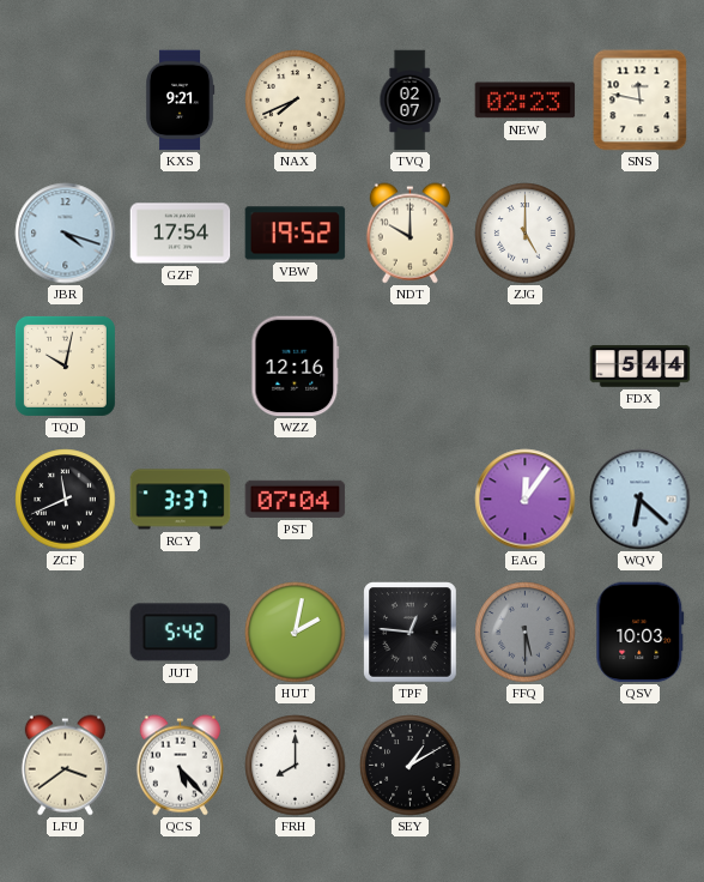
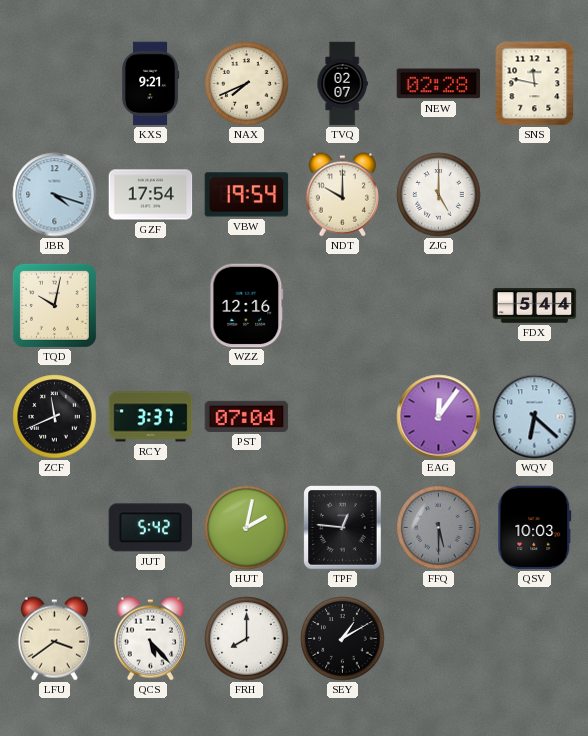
NEW: 02:23 -> 02:28
VBW: 19:52 -> 19:54
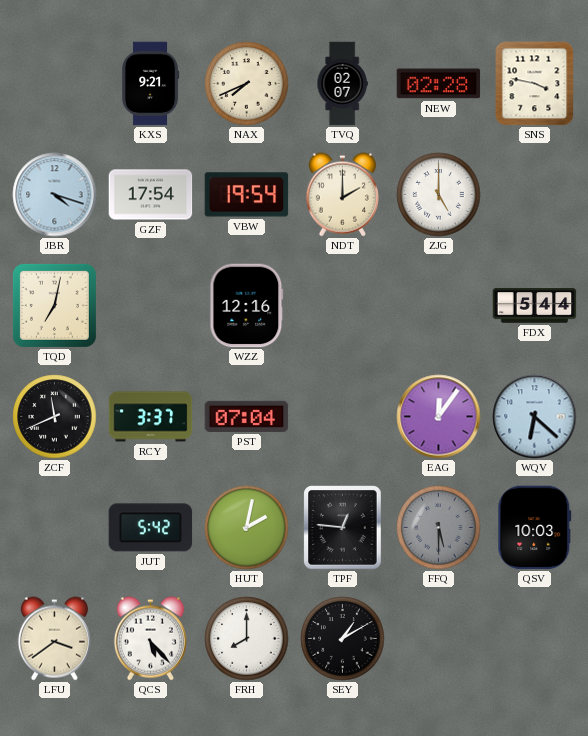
SNS: 11:47 -> 3:47
NDT: 10:00 -> 2:00
TQD: 10:02 -> 7:02
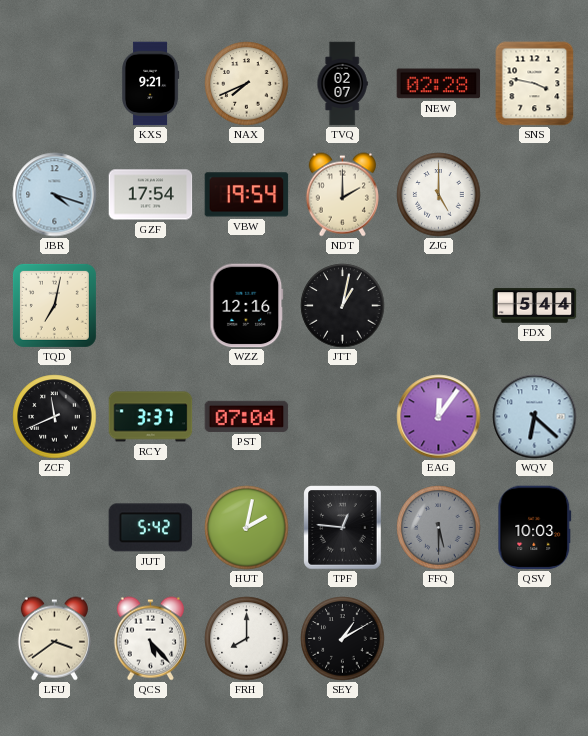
JTT: none -> 1:02
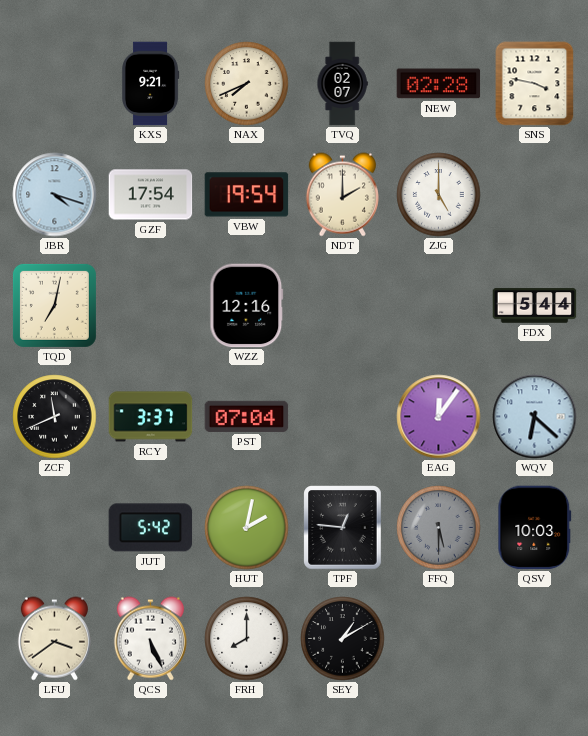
JTT: 1:02 -> none
QCS: 5:23 -> 5:26
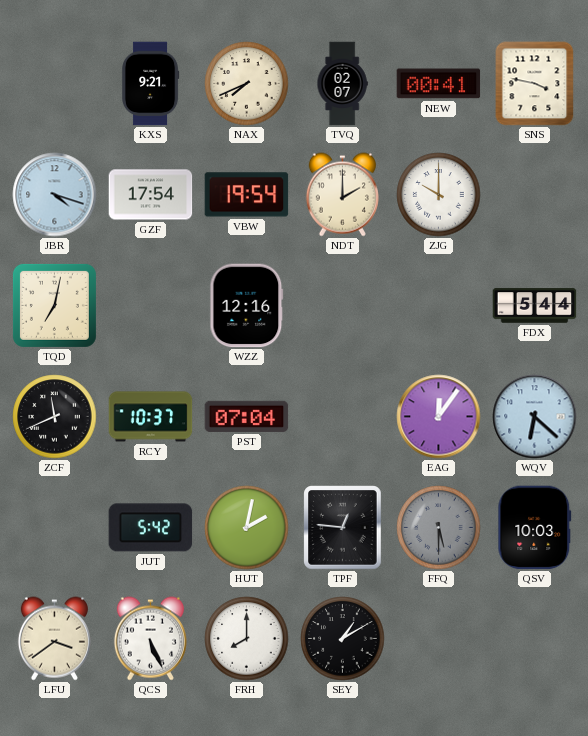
NEW: 02:28 -> 00:41
ZJG: 5:00 -> 10:00
RCY: 3:37 -> 10:37
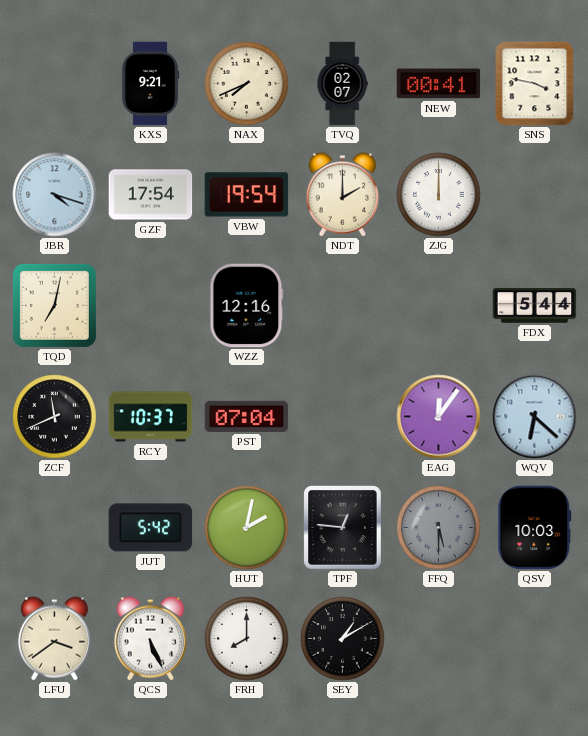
ZJG: 10:00 -> 12:00
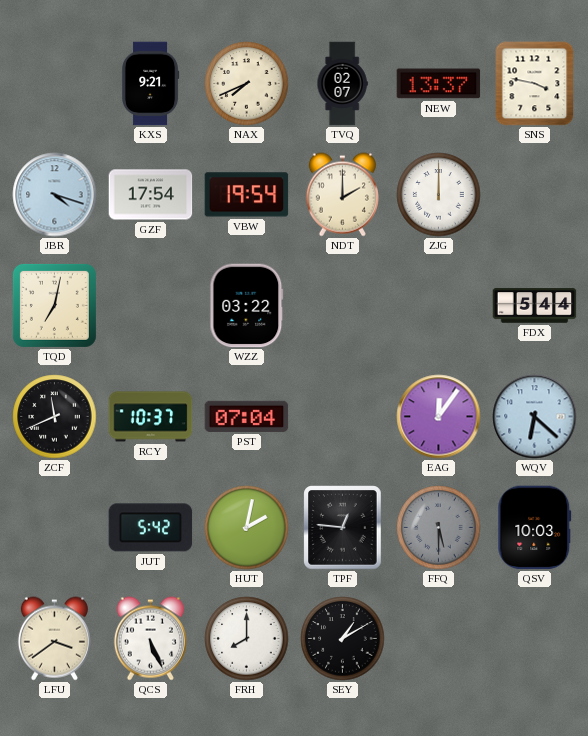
NEW: 00:41 -> 13:37
WZZ: 12:16 -> 03:22
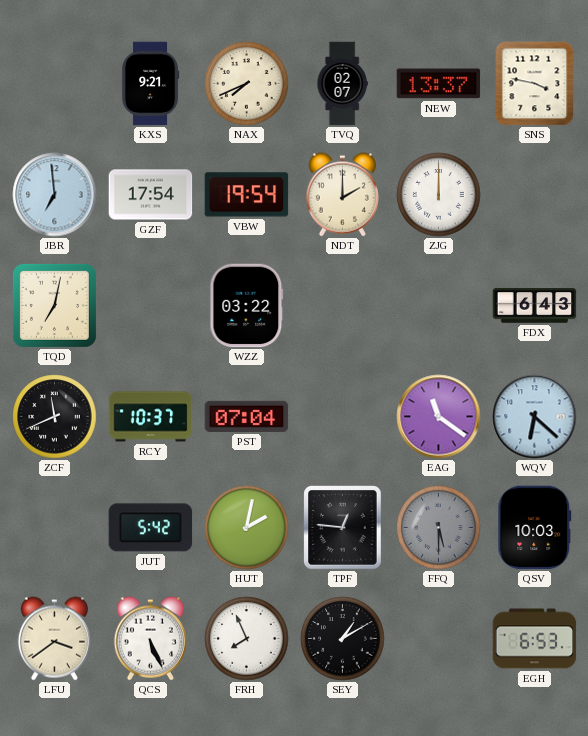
JBR: 4:18 -> 6:59
FDX: 5:44 -> 6:43
EAG: 12:06 -> 11:21
FRH: 8:00 -> 7:56
EGH: none -> 6:53
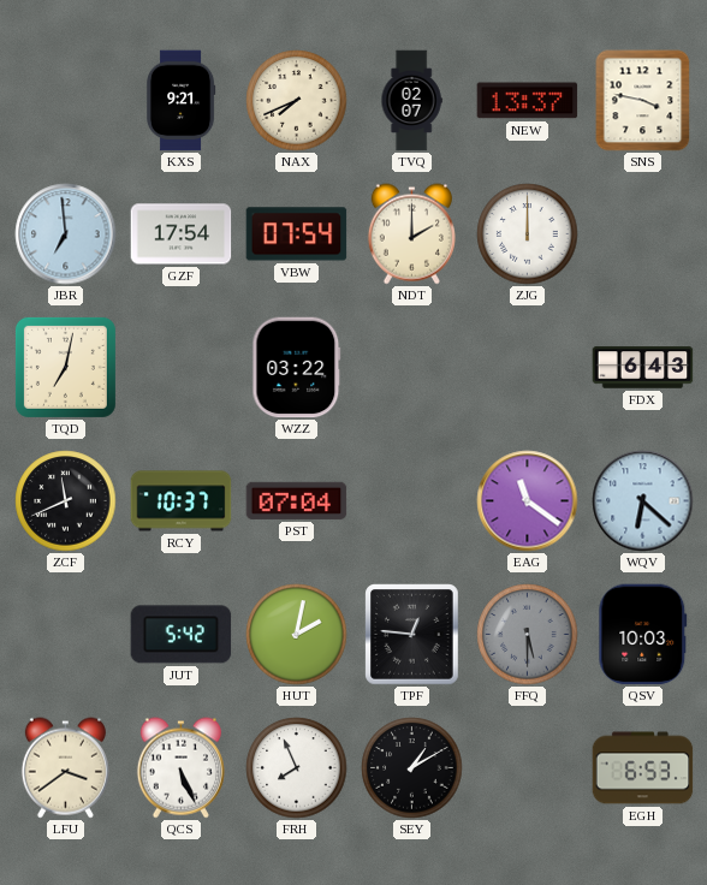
VBW: 19:54 -> 07:54
